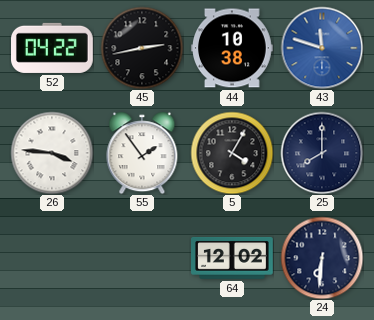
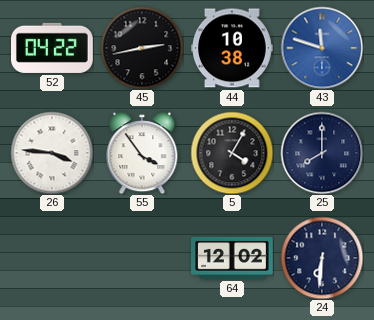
55: 1:54 -> 3:54
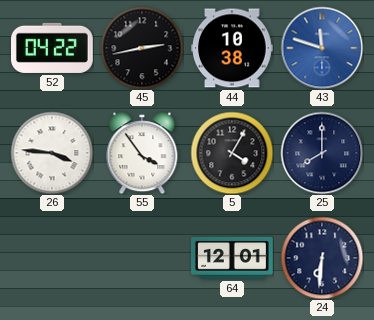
64: 12:02 -> 12:01
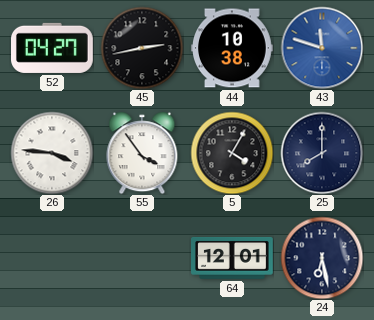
52: 04:22 -> 04:27
24: 6:31 -> 6:28
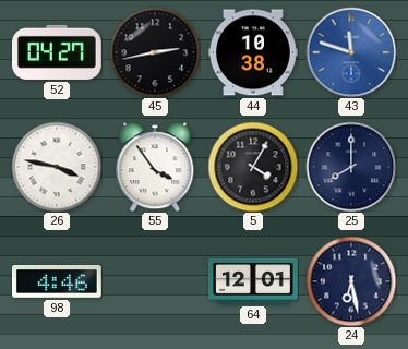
26: 3:46 -> 3:47
98: none -> 4:46
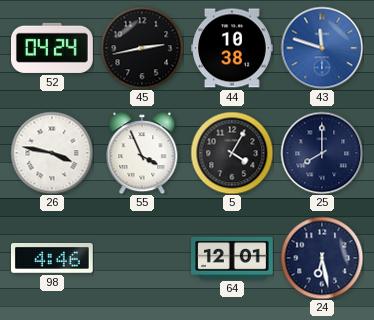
52: 04:27 -> 04:24
55: 3:54 -> 3:56
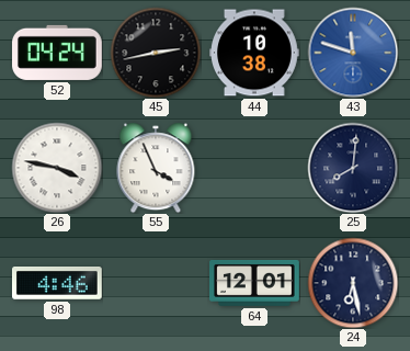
5: 4:05 -> none
25: 8:00 -> 8:01
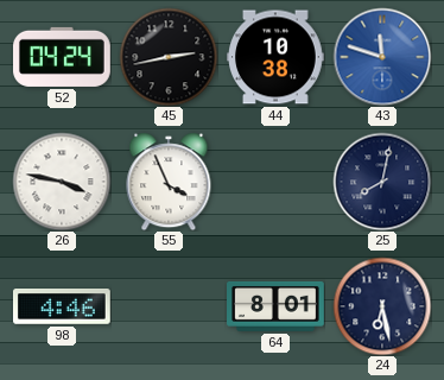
25: 8:01 -> 8:02
64: 12:01 -> 8:01
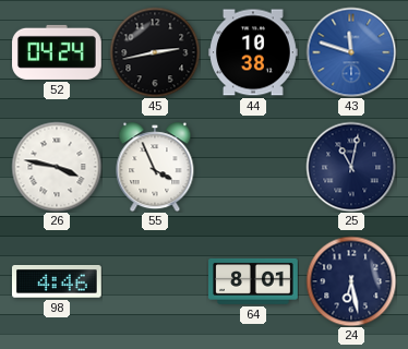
25: 8:02 -> 11:02
